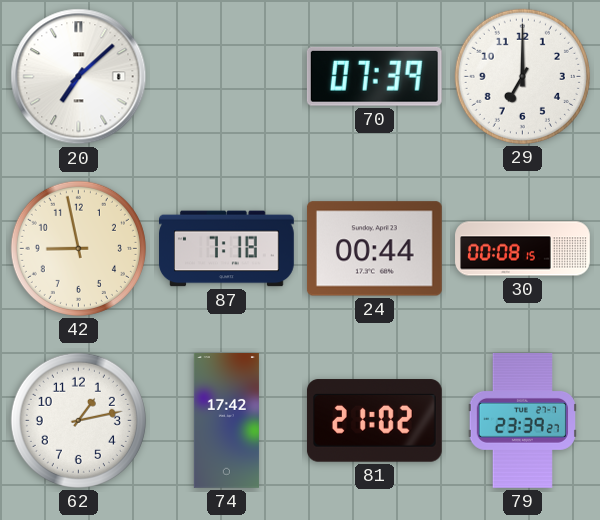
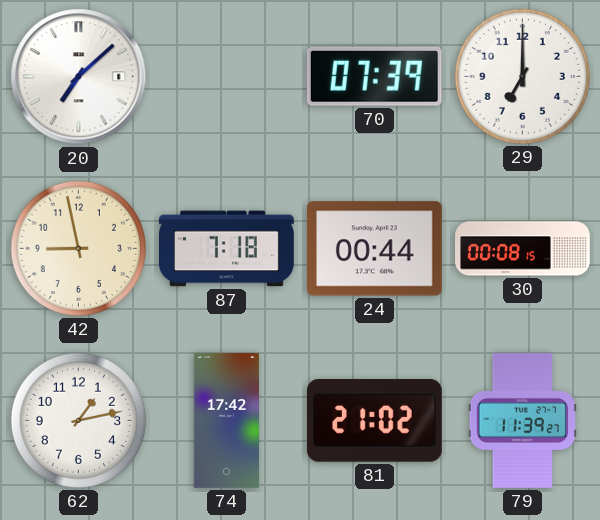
79: 23:39 -> 11:39
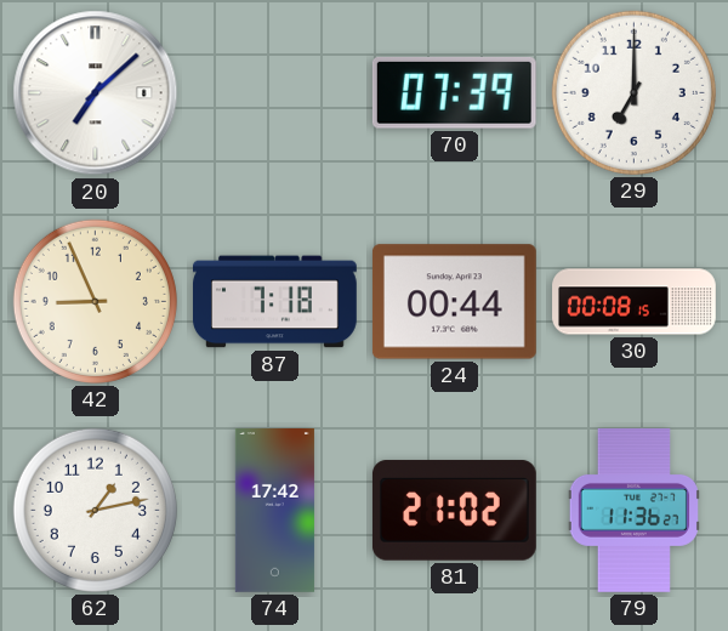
42: 8:58 -> 8:56
79: 11:39 -> 11:36
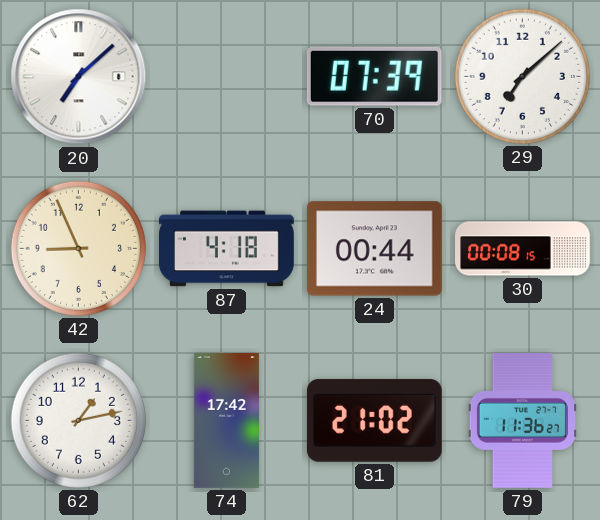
29: 7:00 -> 7:08
87: 7:18 -> 4:18
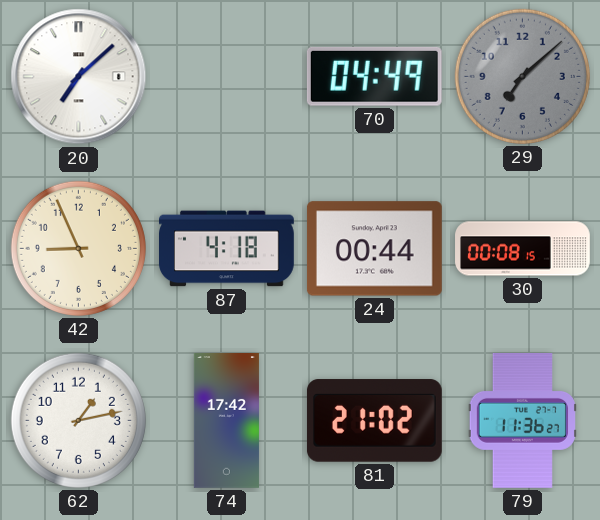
70: 07:39 -> 04:49
29 dial: white -> grey
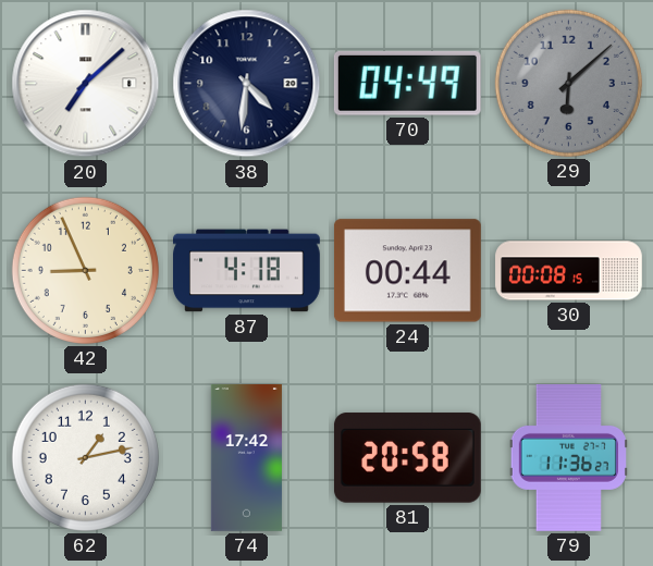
38: none -> 4:31
29: 7:08 -> 6:08
81: 21:02 -> 20:58
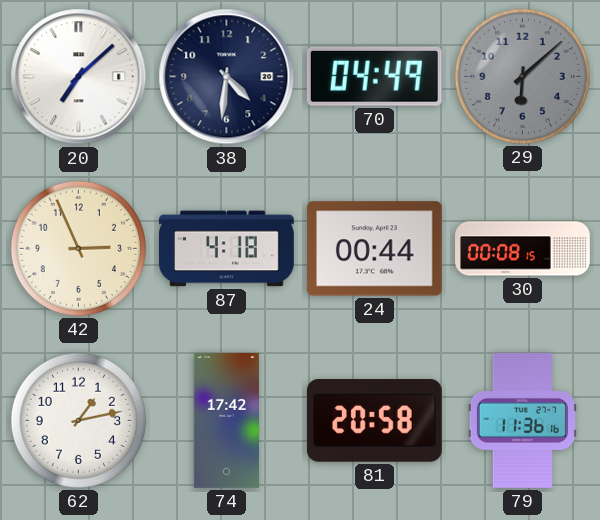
42: 8:56 -> 2:56
79: 11:36:27 -> 11:36:16
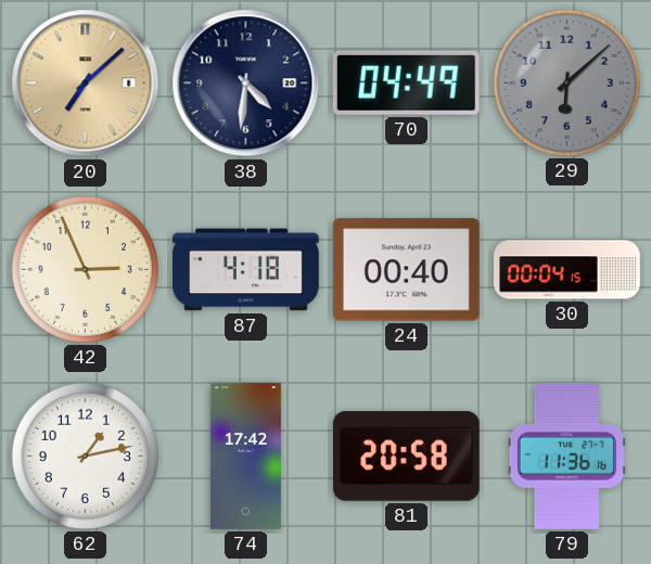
20 dial: white -> champagne
24: 00:44 -> 00:40
30: 00:08 -> 00:04
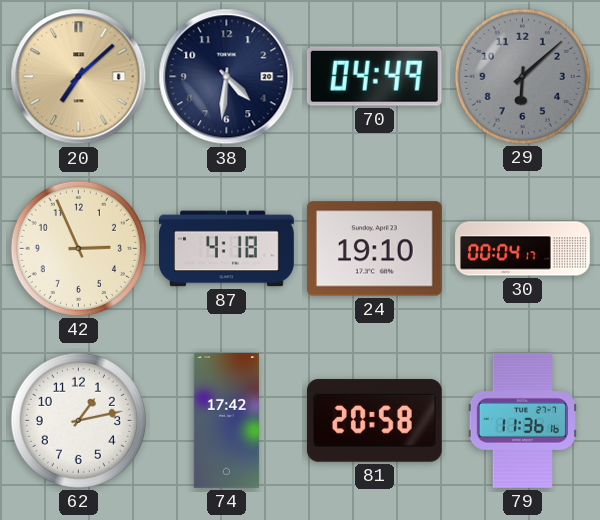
24: 00:40 -> 19:10
30: 00:04:15 -> 00:04:17
